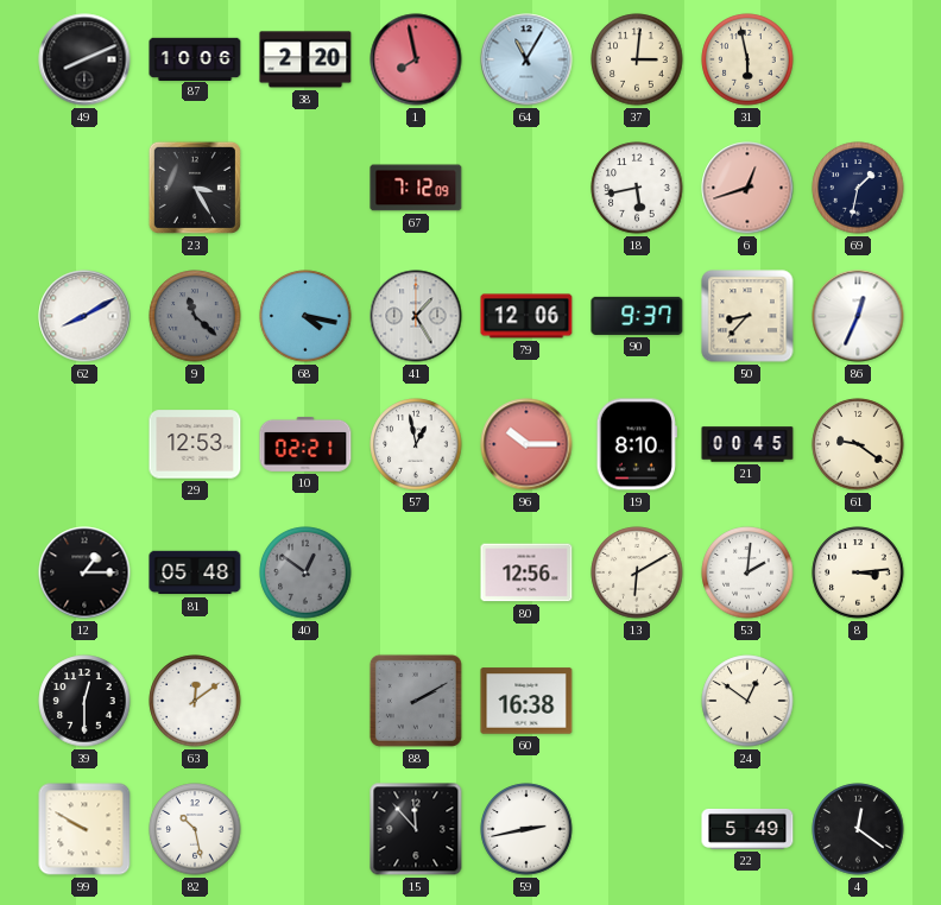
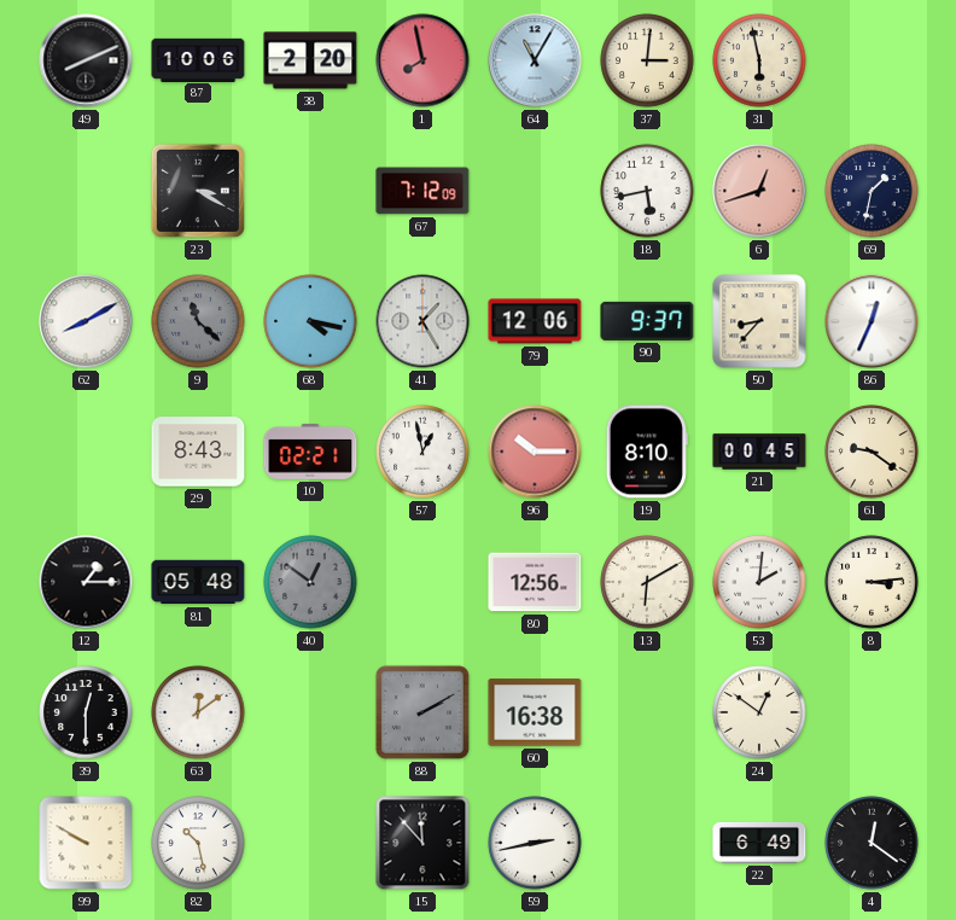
23: 3:25 -> 3:20
29: 12:53 -> 8:43
22: 5:49 -> 6:49
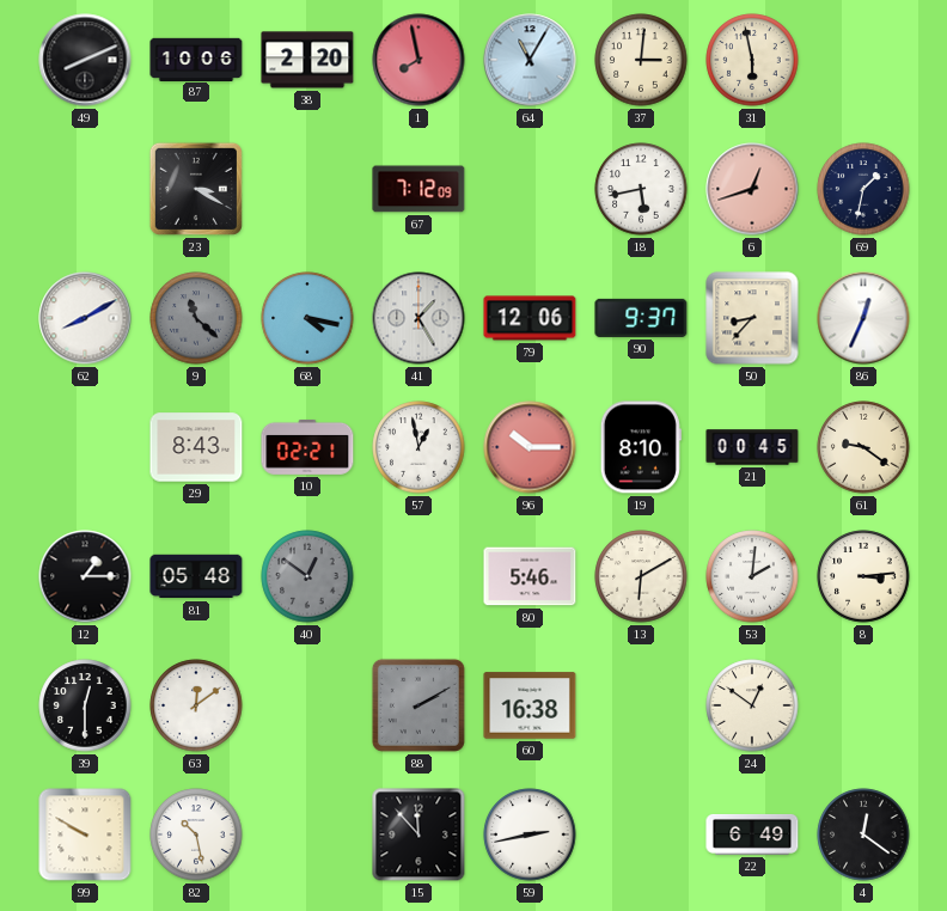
80: 12:56 -> 5:46
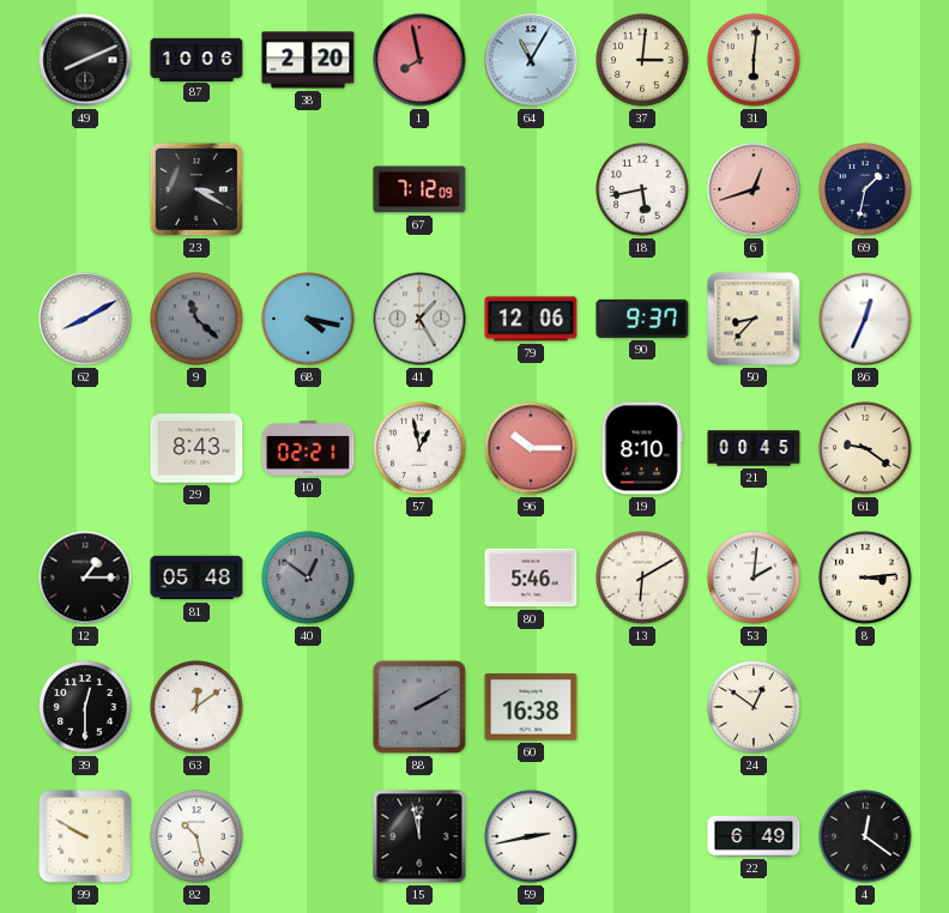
31: 5:58 -> 6:01
15: 11:53 -> 11:58
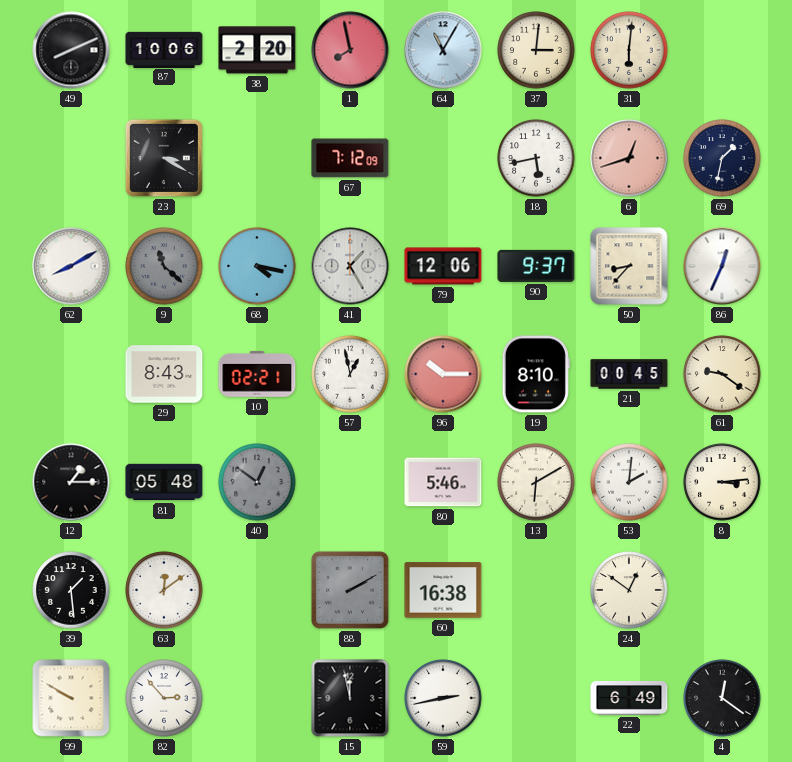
39: 12:30 -> 1:29
82: 10:28 -> 2:53
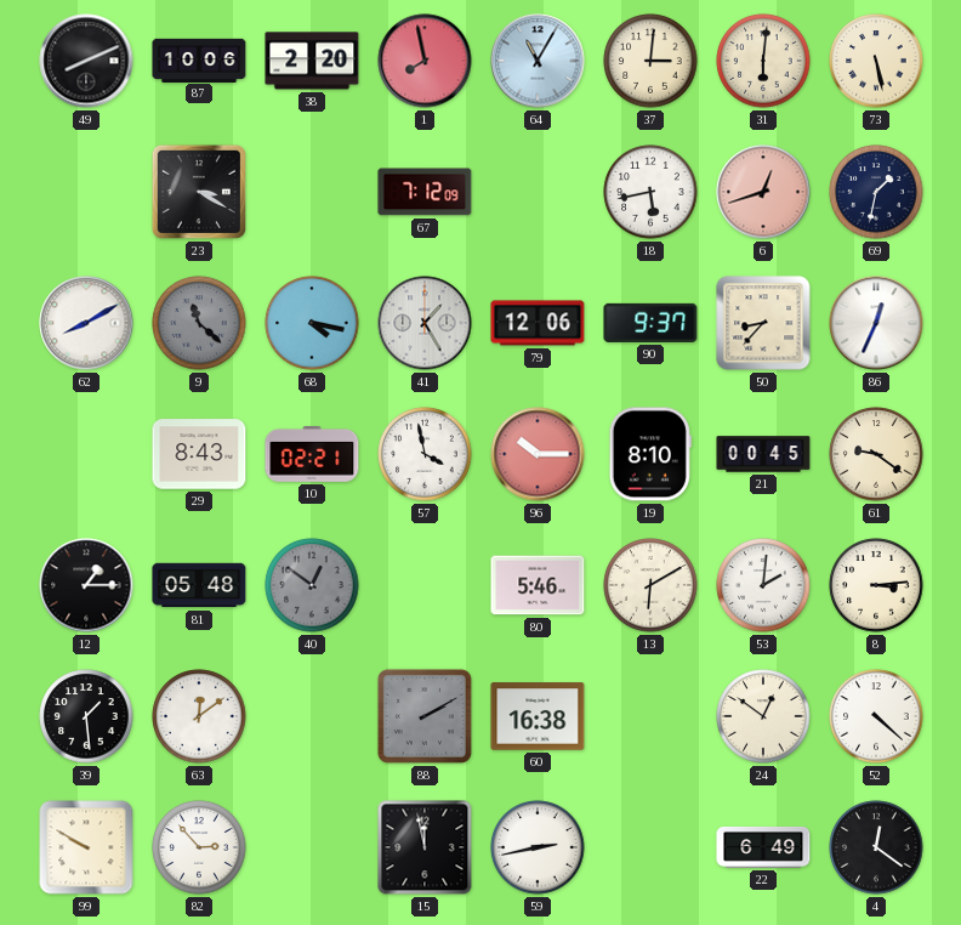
73: none -> 5:28
57: 12:58 -> 3:58
52: none -> 4:22
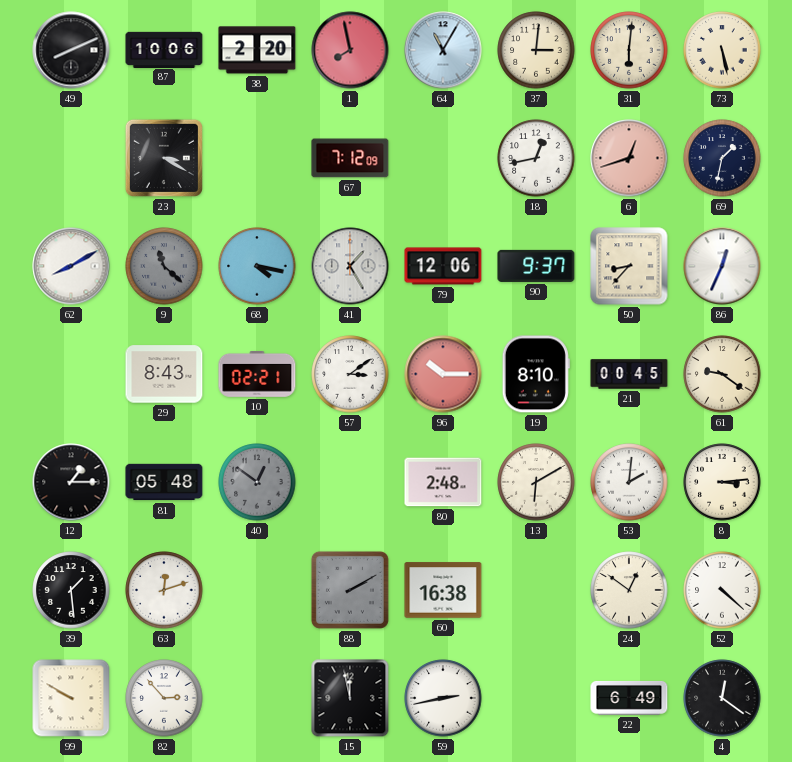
18: 5:43 -> 12:43
57: 3:58 -> 3:09
80: 5:46 -> 2:48
63: 12:09 -> 12:12
